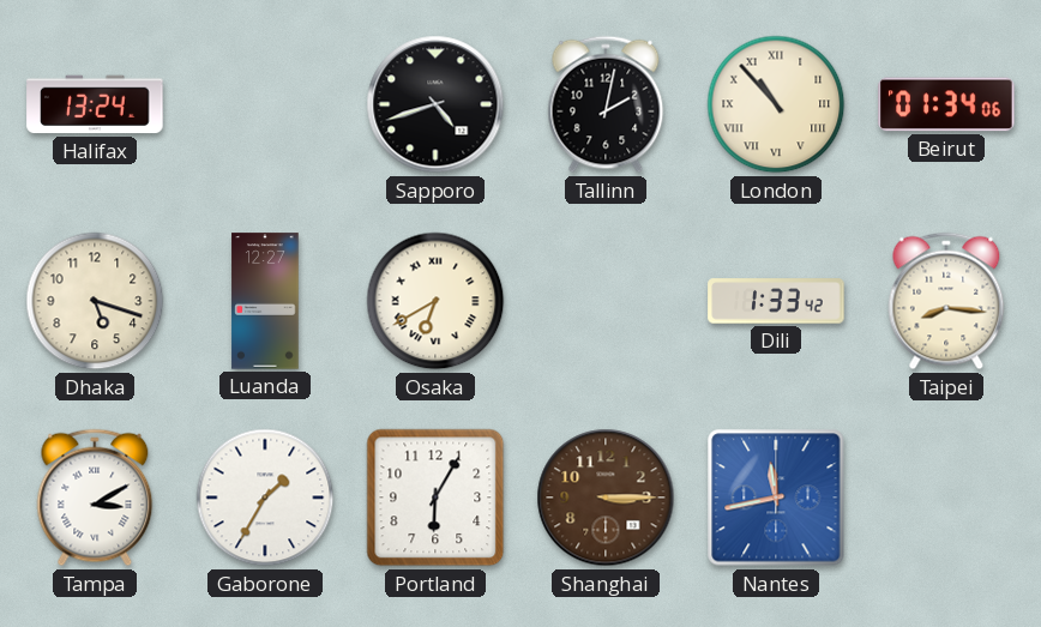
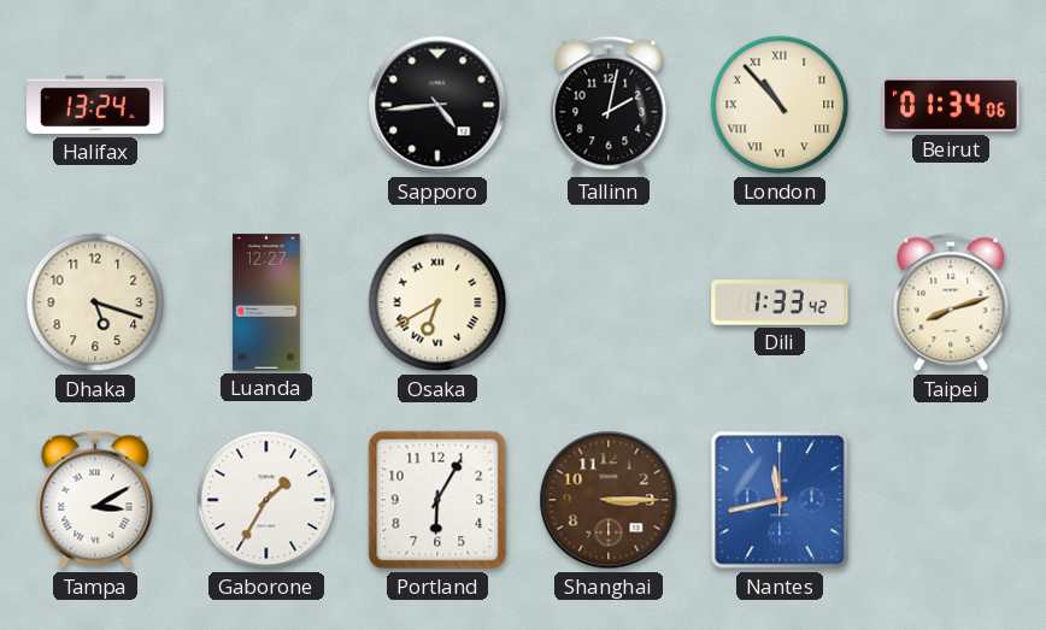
Sapporo: 4:42 -> 4:44
Taipei: 8:16 -> 8:12
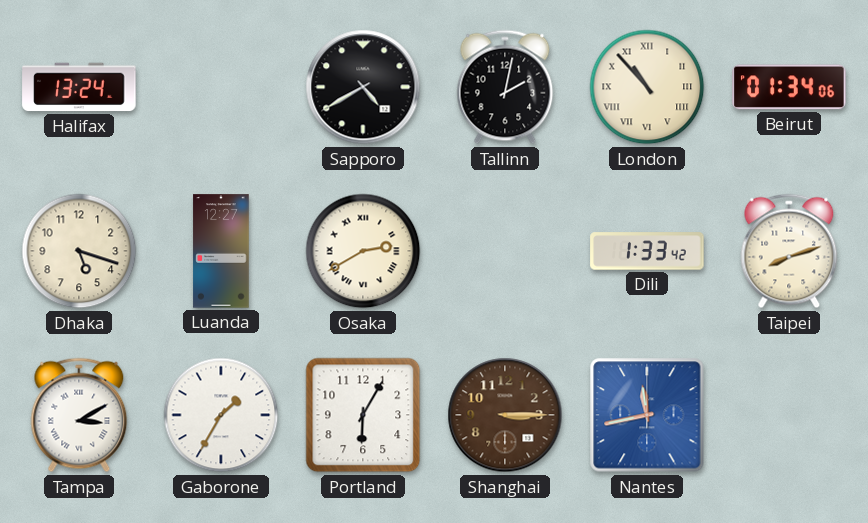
Sapporo: 4:44 -> 4:40
Osaka: 6:40 -> 2:40
